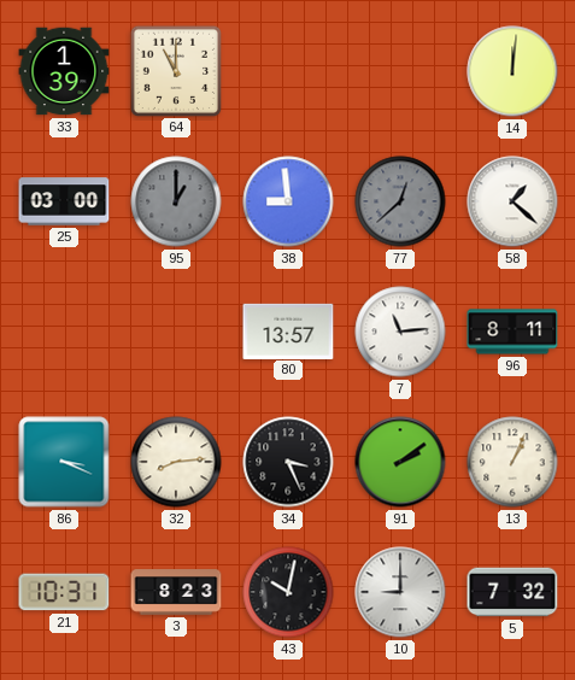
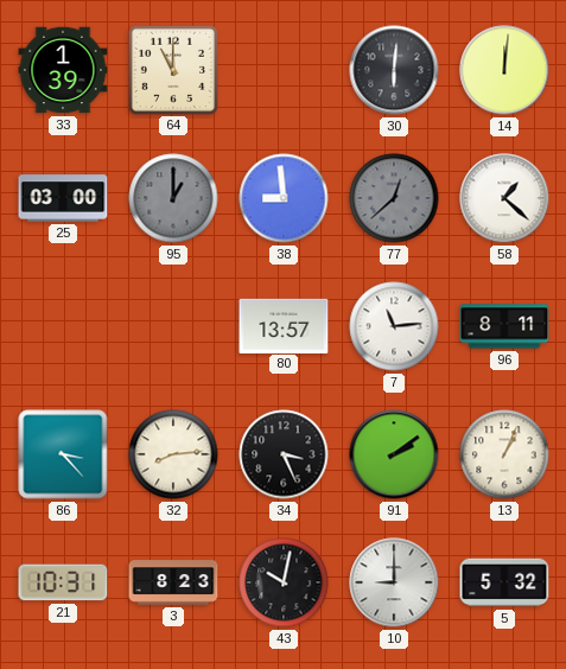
30: none -> 6:01
86: 3:19 -> 3:23
5: 7:32 -> 5:32
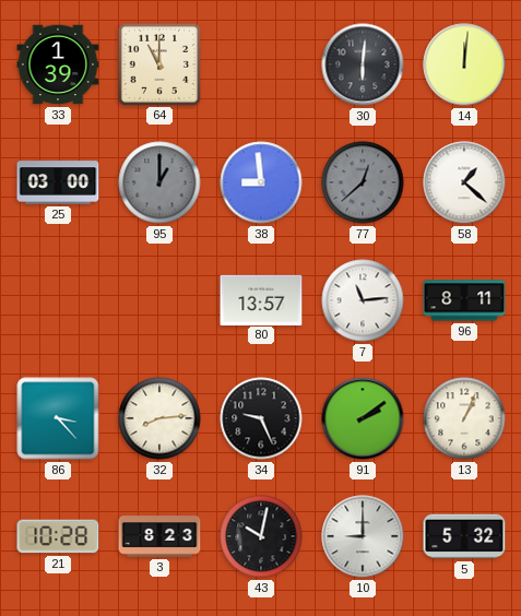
34: 3:26 -> 9:26
21: 10:31 -> 10:28
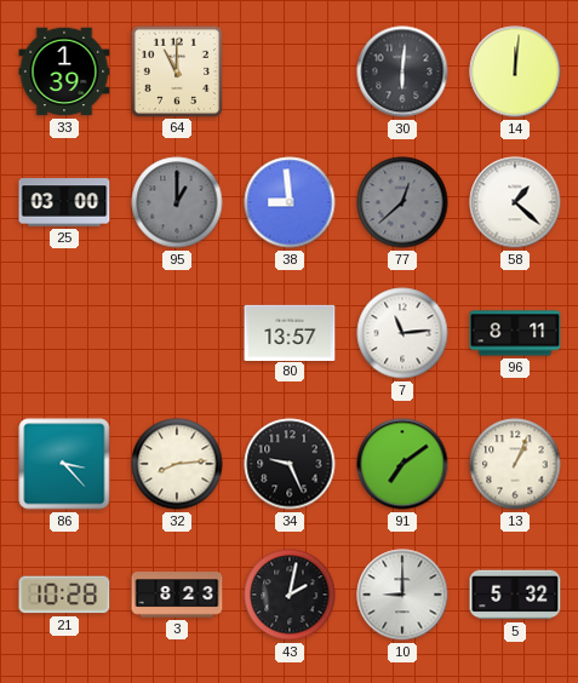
91: 2:09 -> 7:09
43: 10:02 -> 2:02
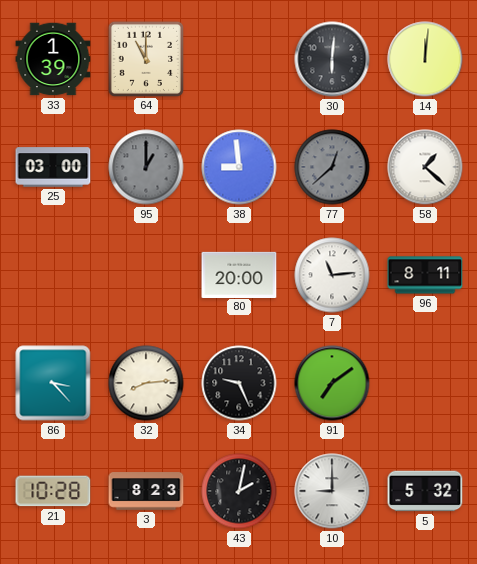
80: 13:57 -> 20:00
13: 1:04 -> none
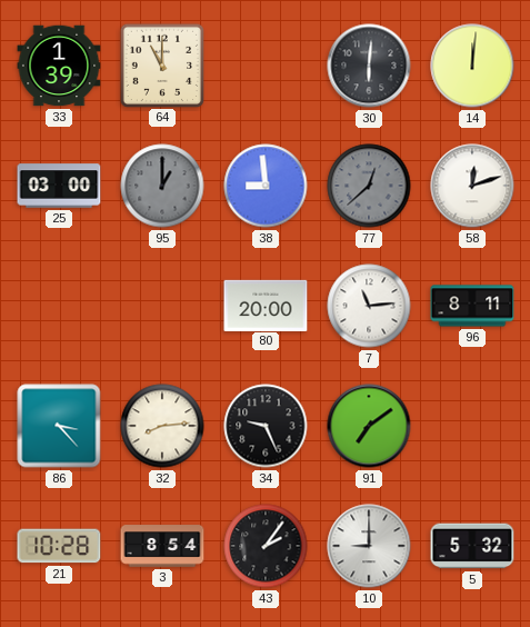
58: 1:22 -> 12:12
3: 8:23 -> 8:54
43: 2:02 -> 2:06
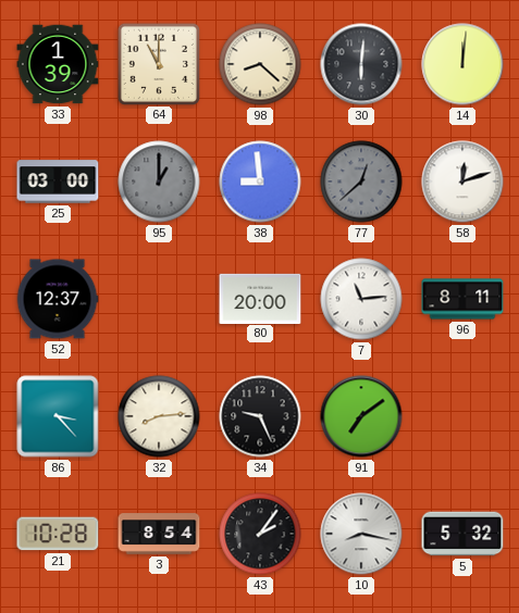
98: none -> 8:22
52: none -> 12:37
10: 9:00 -> 8:17
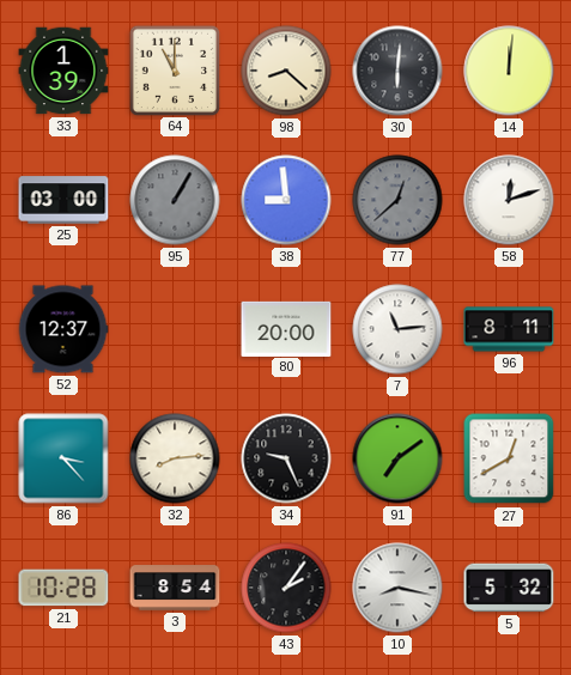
95: 1:00 -> 1:05
27: none -> 12:40
